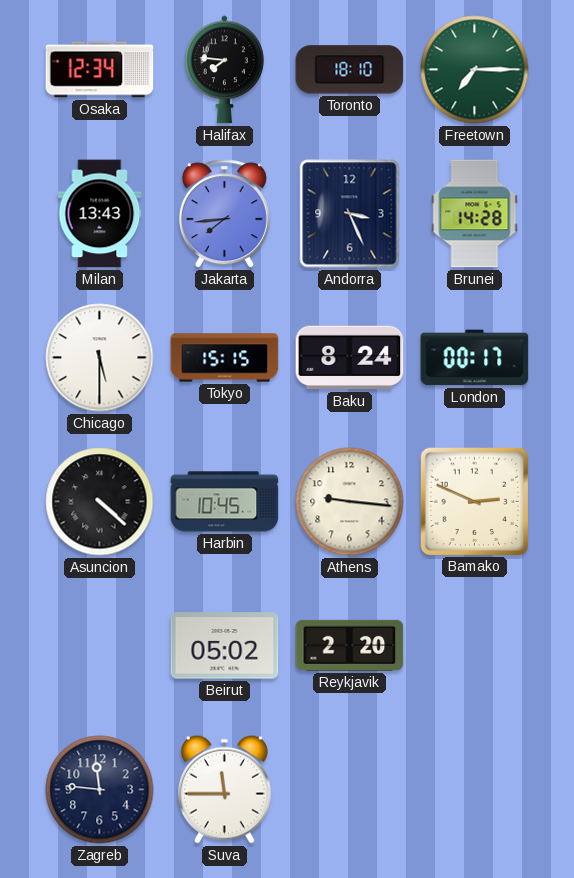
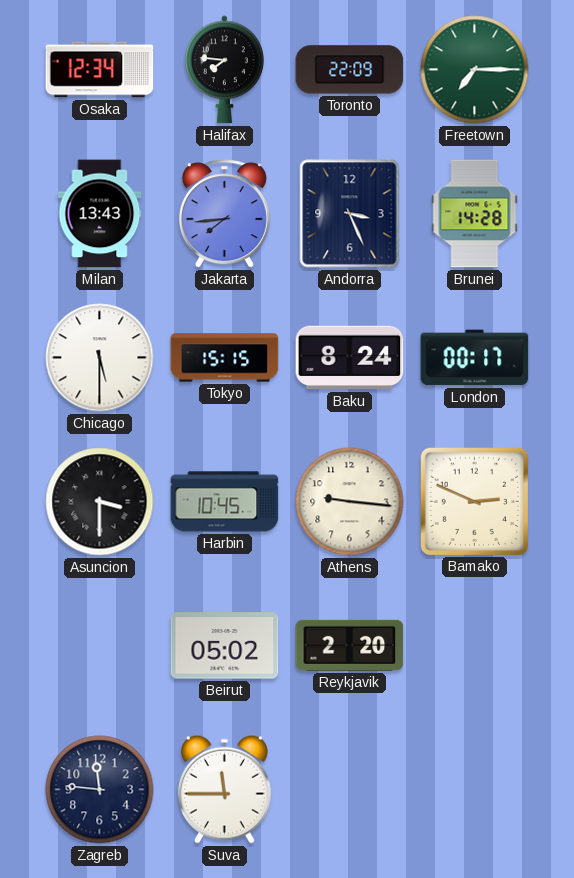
Toronto: 18:10 -> 22:09
Asuncion: 4:22 -> 3:30
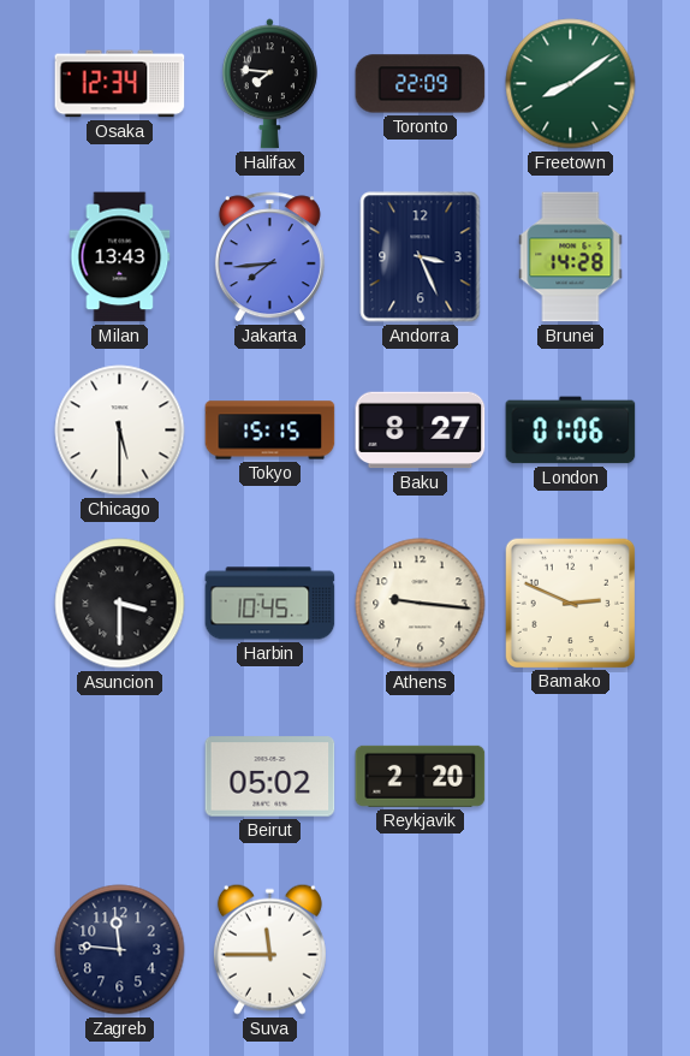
Freetown: 7:15 -> 8:09
Baku: 8:24 -> 8:27
London: 00:17 -> 01:06
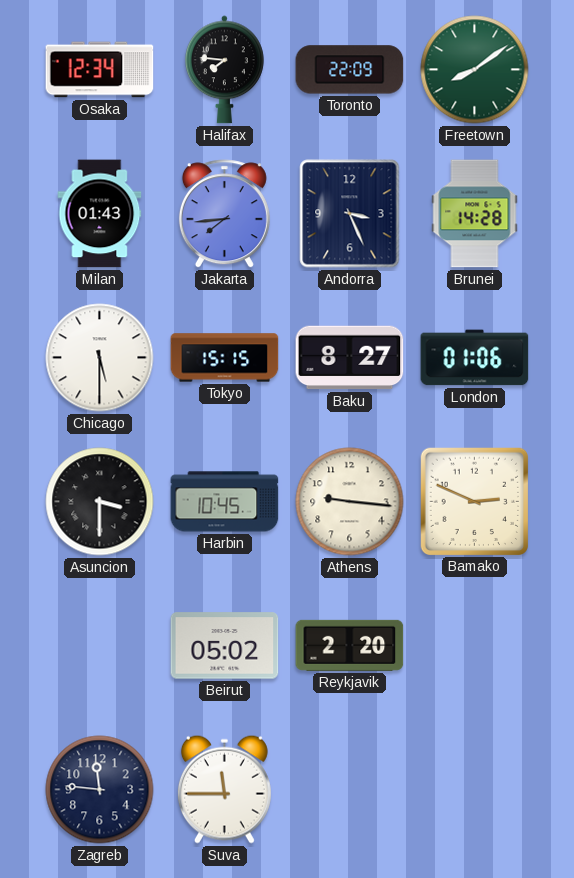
Milan: 13:43 -> 01:43
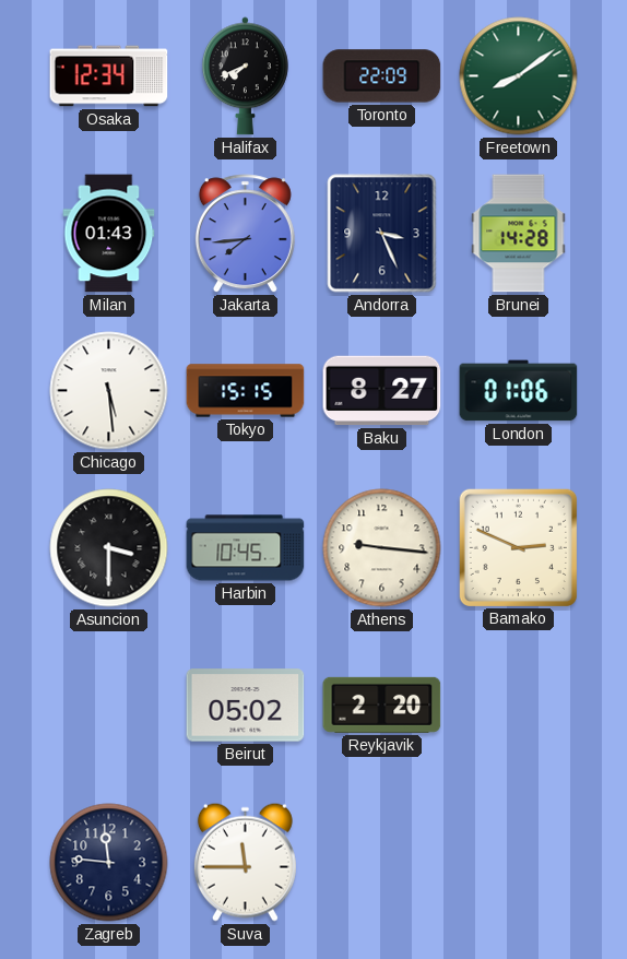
Halifax: 7:46 -> 7:41
Chicago: 5:30 -> 5:29
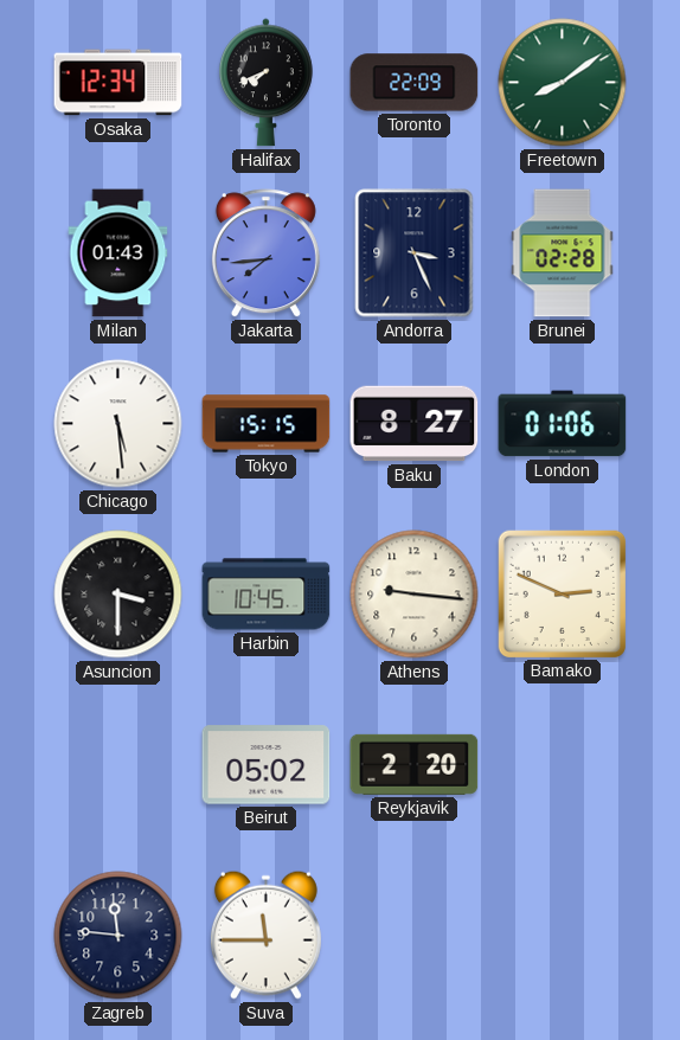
Brunei: 14:28 -> 02:28
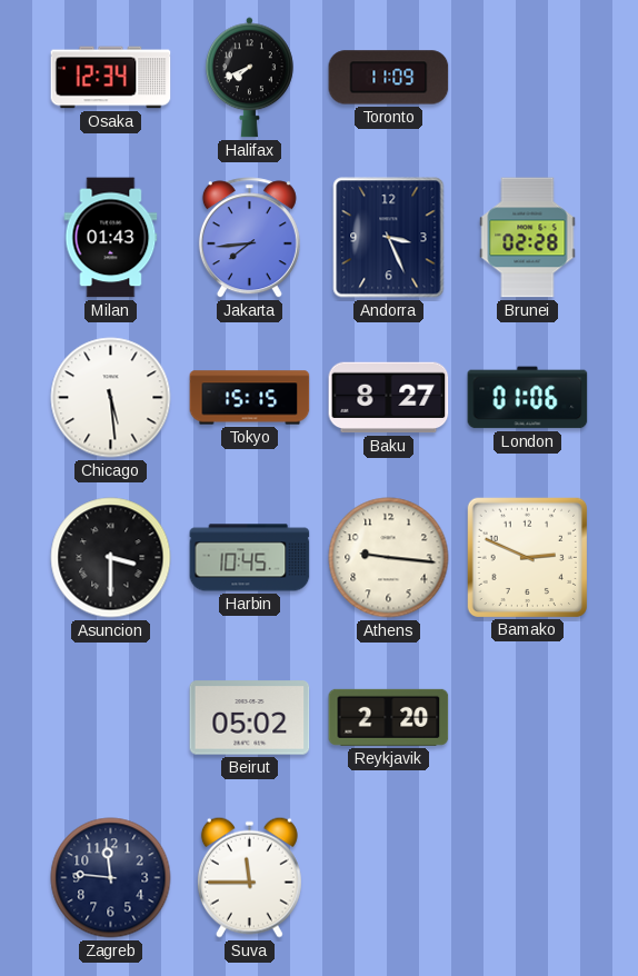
Toronto: 22:09 -> 11:09
Freetown: 8:09 -> none
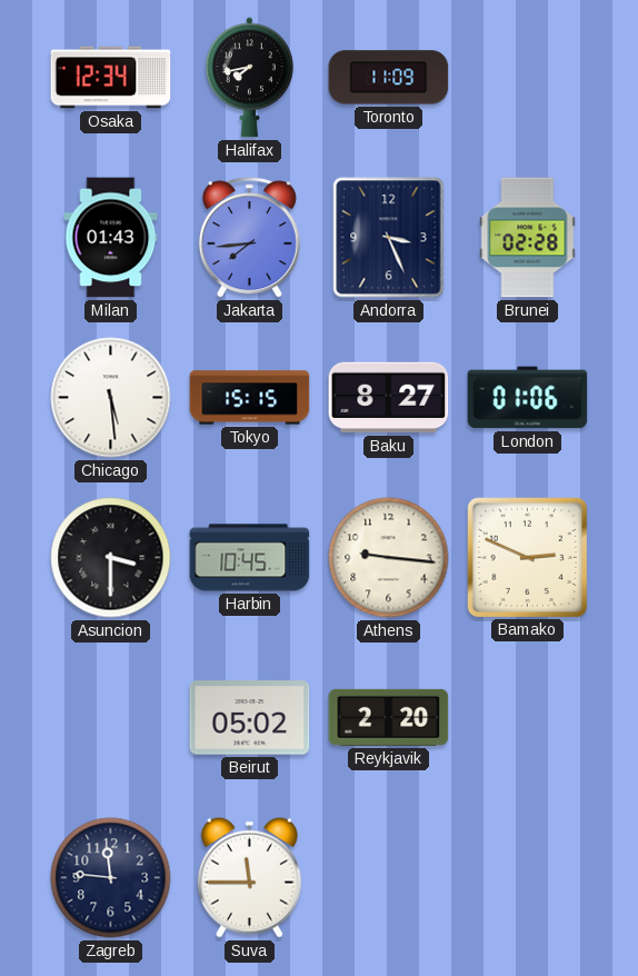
Halifax: 7:41 -> 7:43
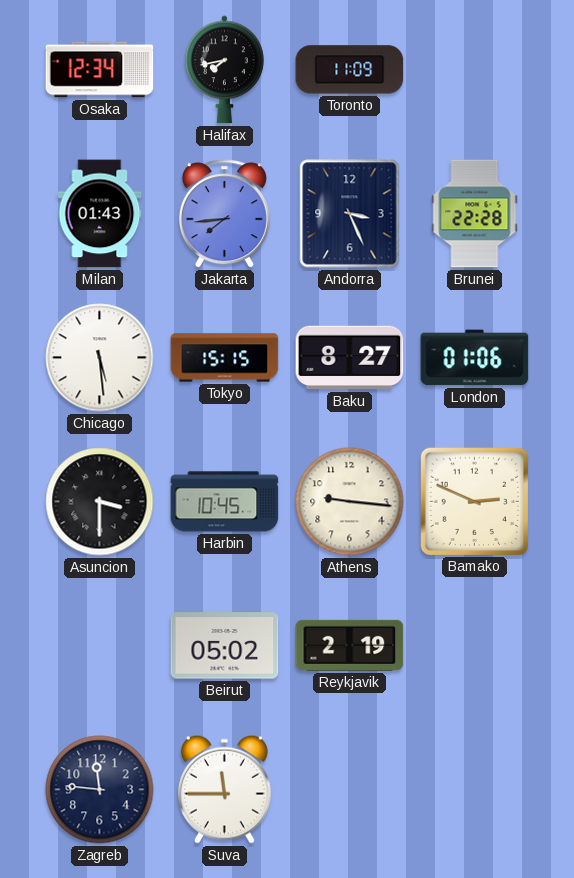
Brunei: 02:28 -> 22:28
Reykjavik: 2:20 -> 2:19
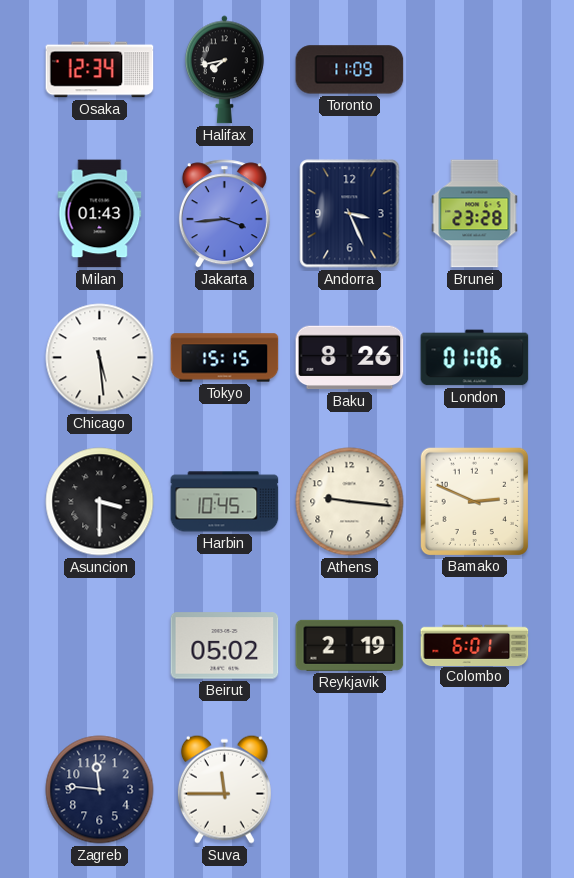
Jakarta: 7:44 -> 3:44
Brunei: 22:28 -> 23:28
Baku: 8:27 -> 8:26
Colombo: none -> 6:01
